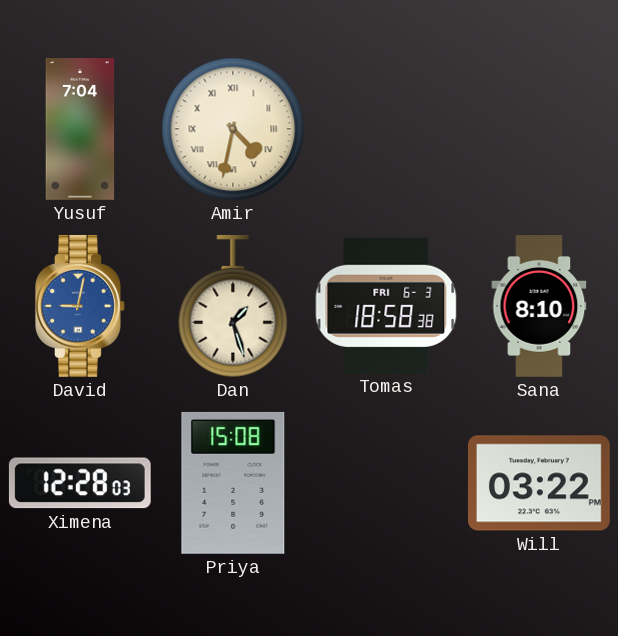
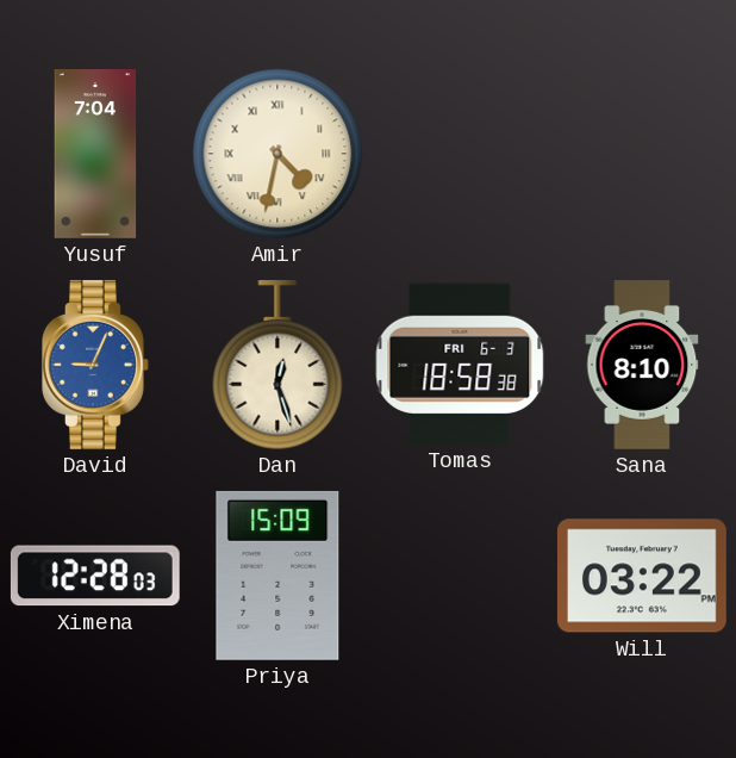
David: 9:02 -> 9:04
Dan: 1:27 -> 12:27
Priya: 15:08 -> 15:09
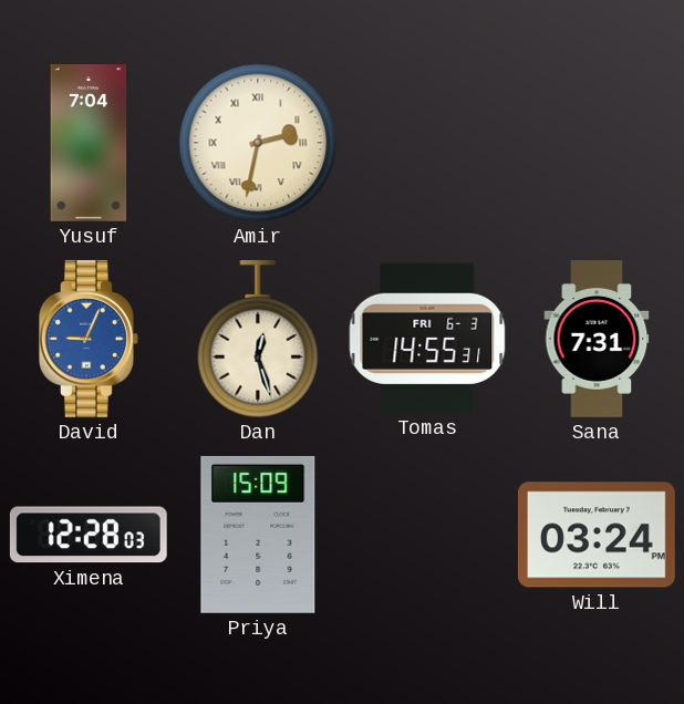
Amir: 4:32 -> 2:32
Tomas: 18:58 -> 14:55
Sana: 8:10 -> 7:31
Will: 03:22 -> 03:24
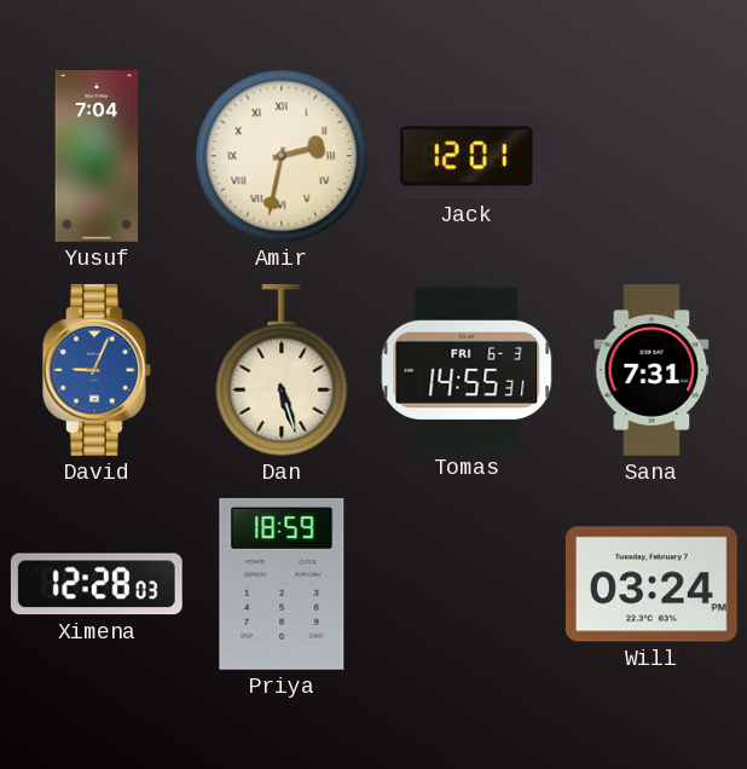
Jack: none -> 12:01
Dan: 12:27 -> 5:27
Priya: 15:09 -> 18:59
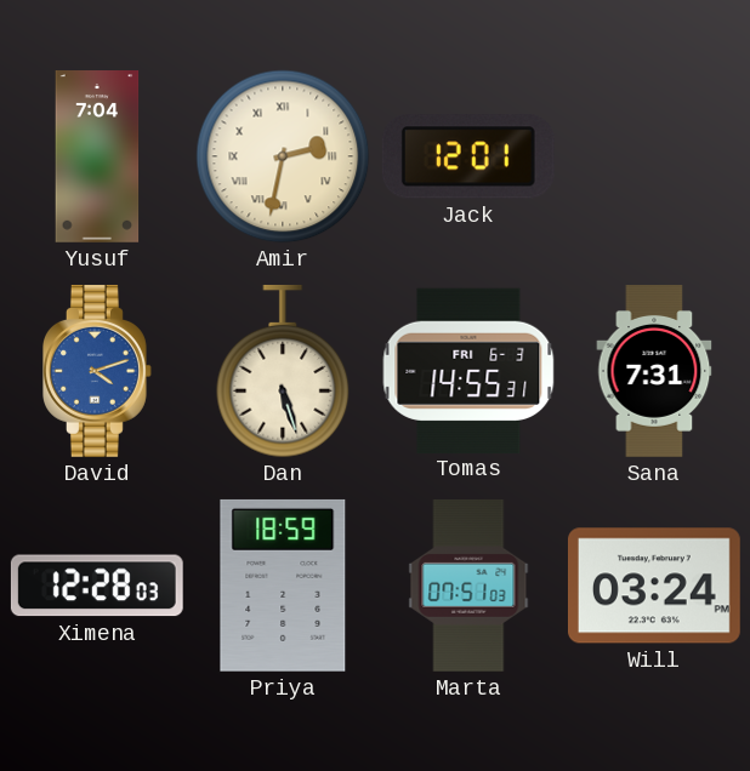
David: 9:04 -> 4:12
Marta: none -> 07:51
